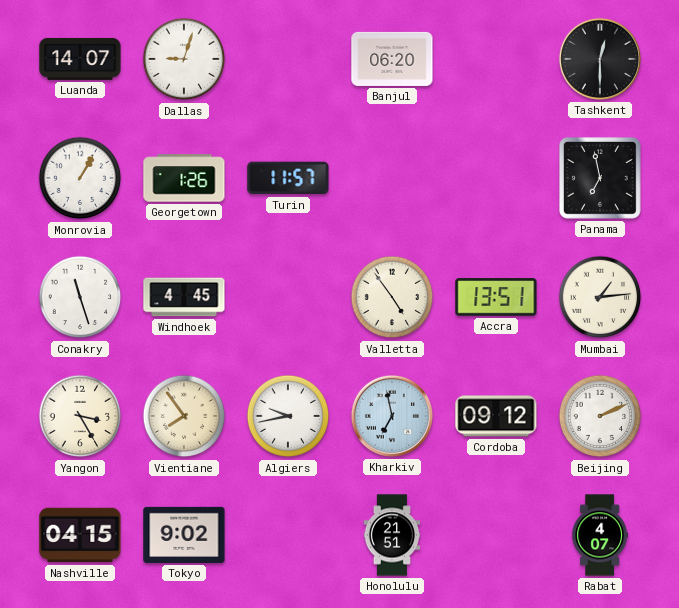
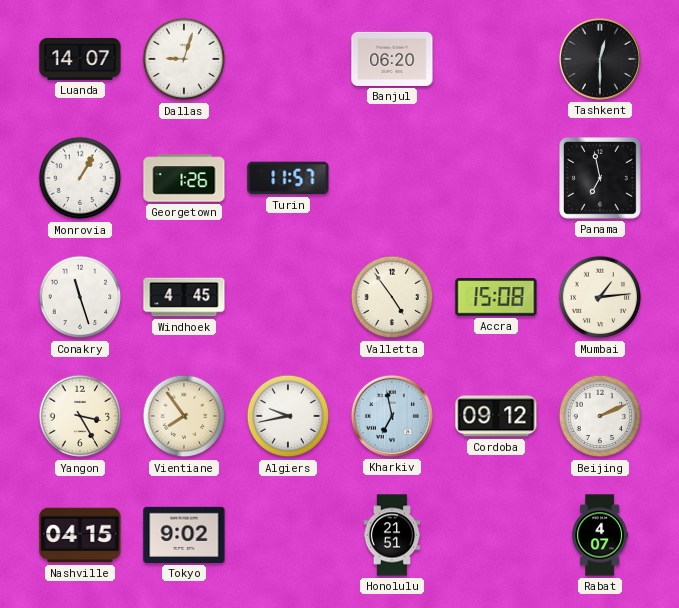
Accra: 13:51 -> 15:08
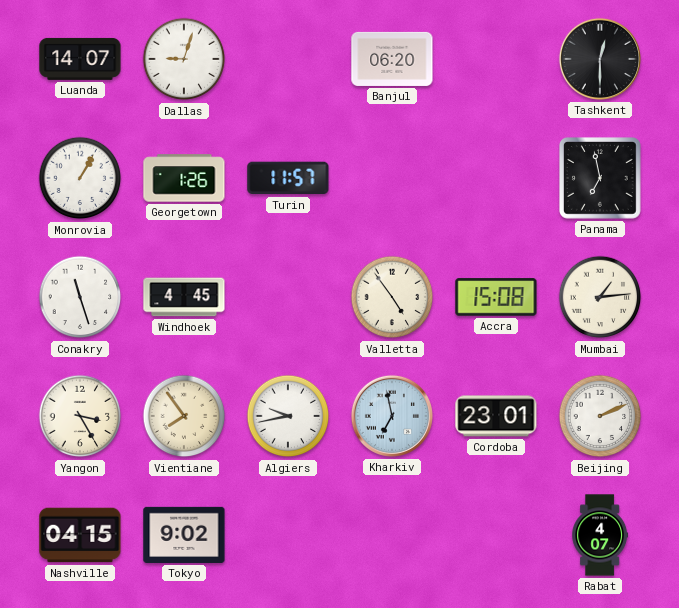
Cordoba: 09:12 -> 23:01
Honolulu: 21:51 -> none
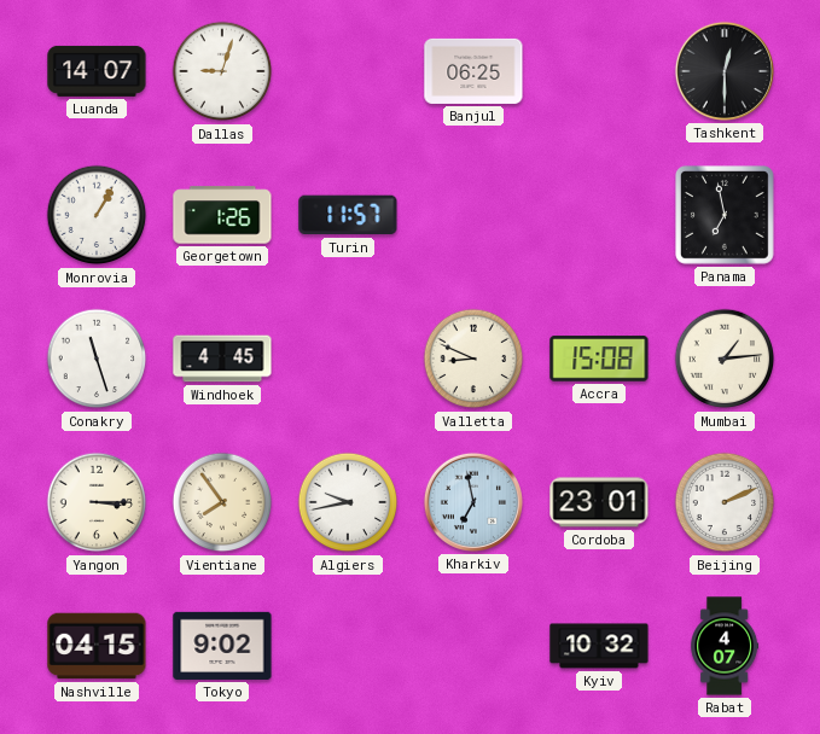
Banjul: 06:20 -> 06:25
Valletta: 4:54 -> 8:49
Yangon: 3:25 -> 3:15
Kyiv: none -> 10:32
